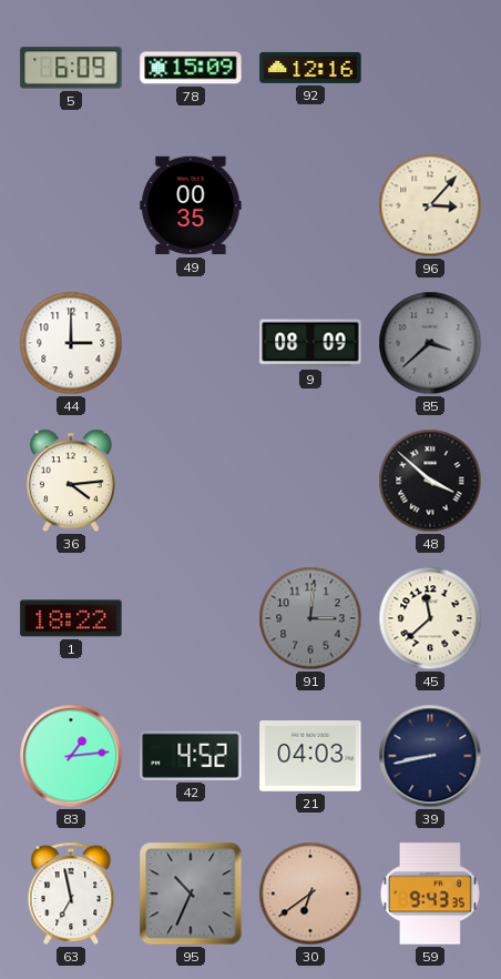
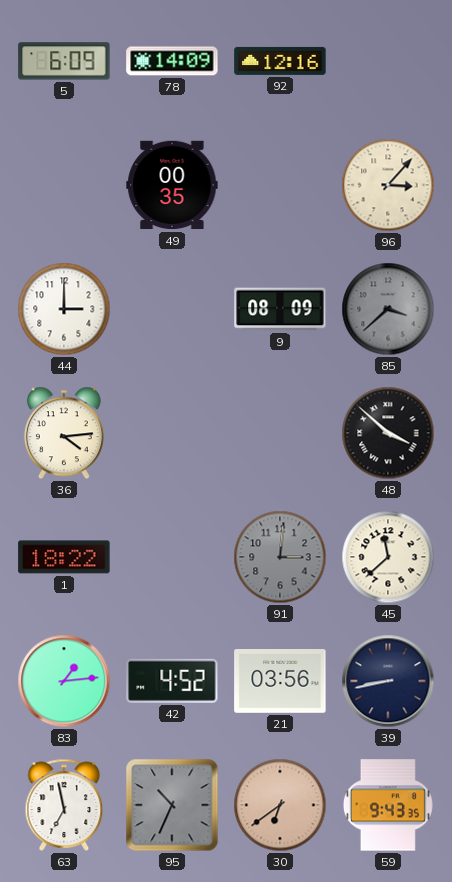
78: 15:09 -> 14:09
21: 04:03 -> 03:56
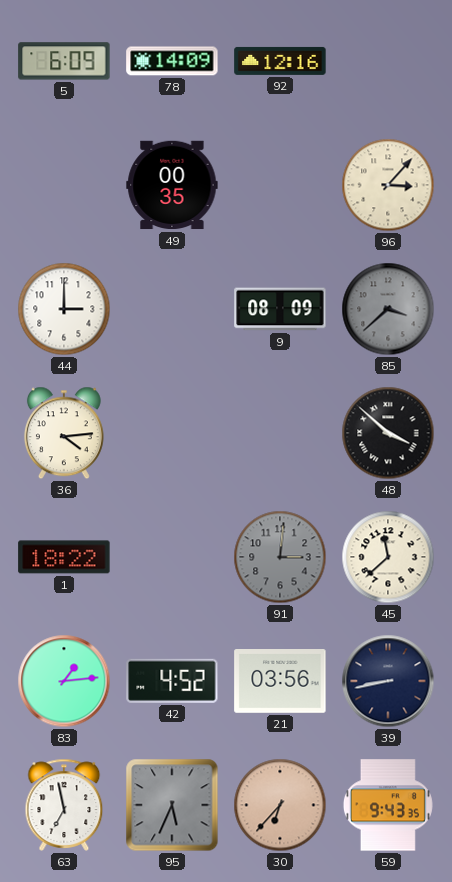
95: 10:34 -> 5:34
30: 6:39 -> 6:37
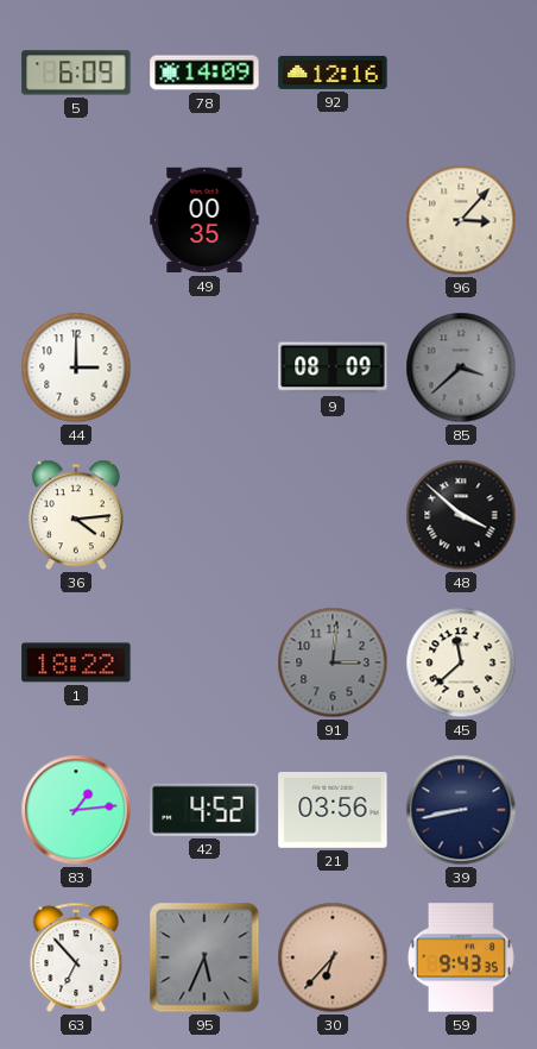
63: 6:58 -> 6:53
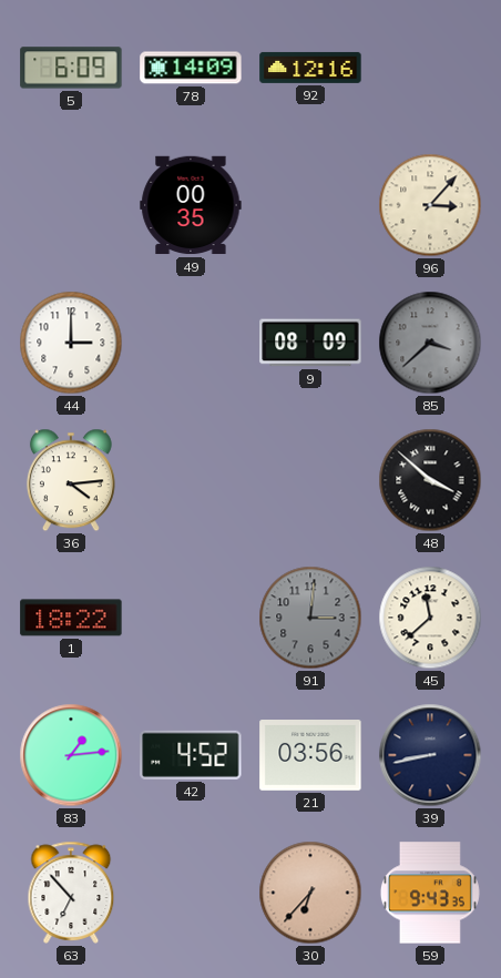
95: 5:34 -> none
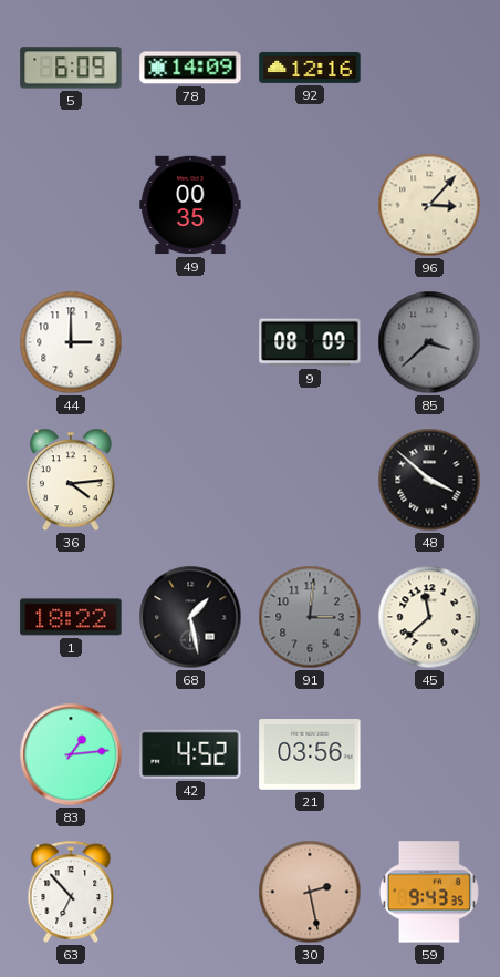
68: none -> 1:28
39: 8:43 -> none
30: 6:37 -> 2:28
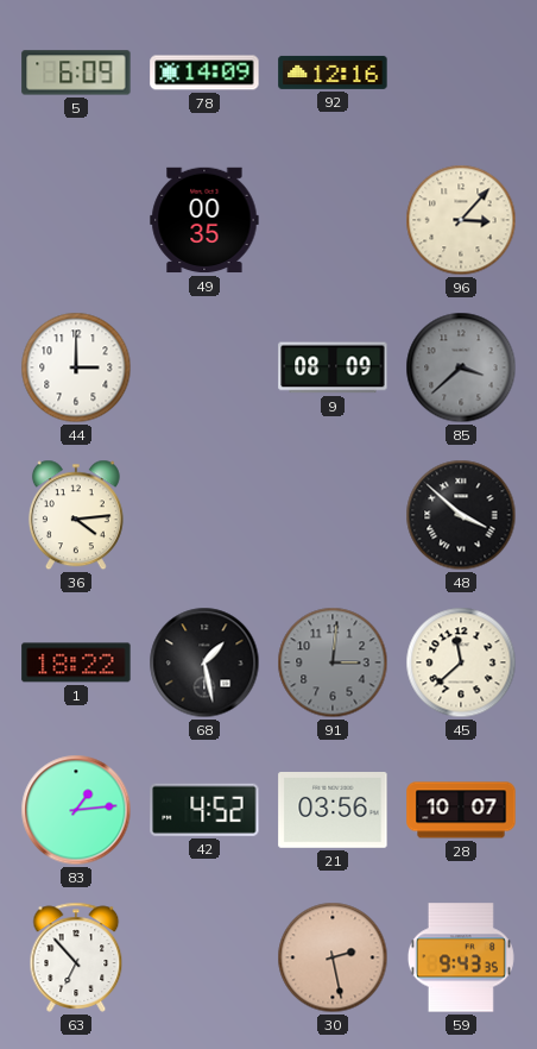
28: none -> 10:07
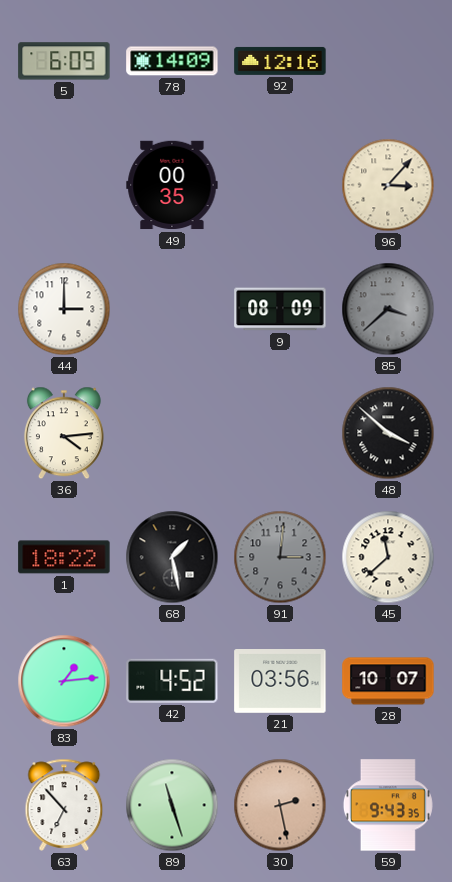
89: none -> 11:27
